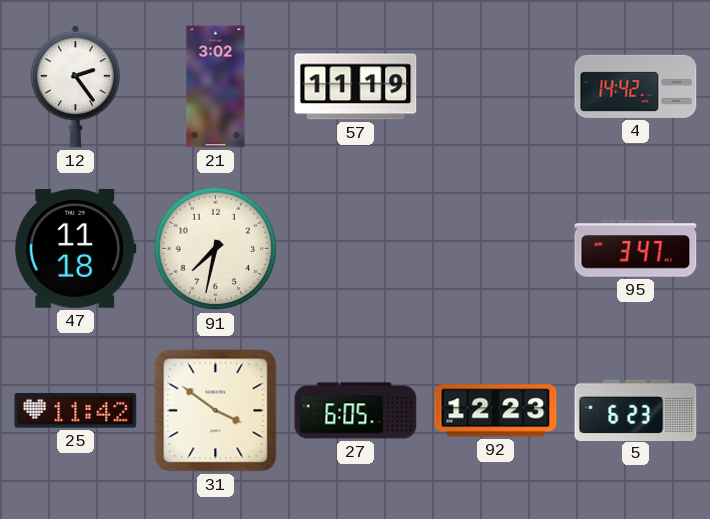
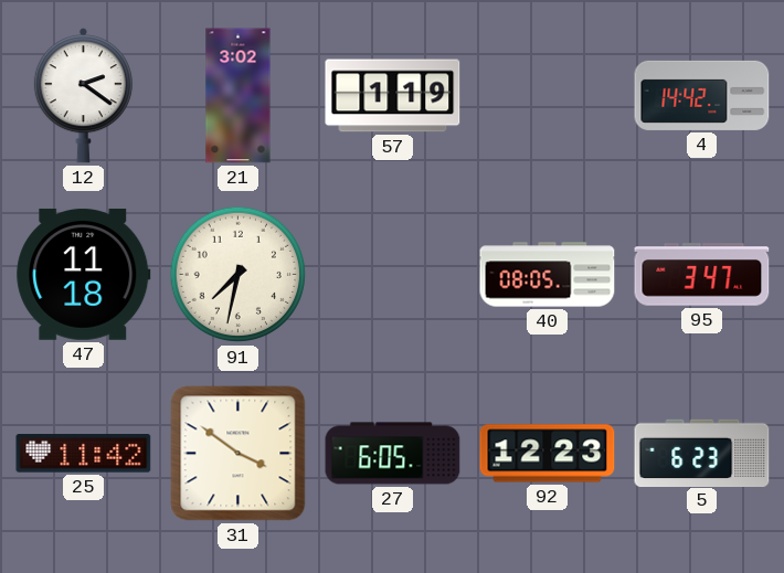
12: 2:24 -> 2:21
57: 11:19 -> 1:19
40: none -> 08:05
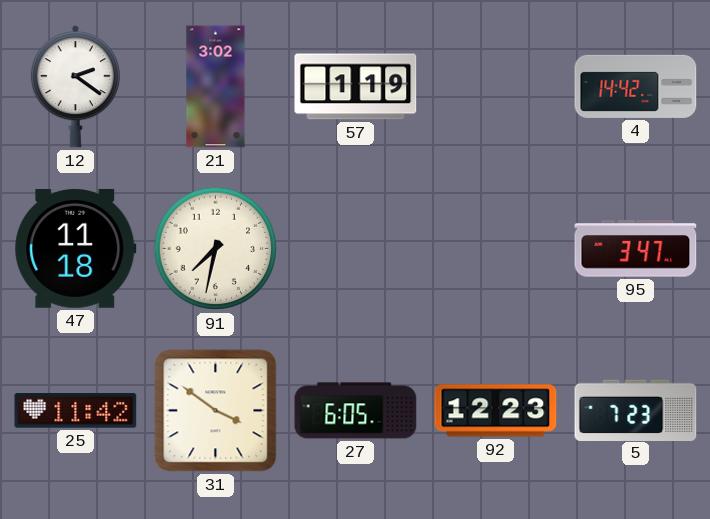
40: 08:05 -> none
5: 6:23 -> 7:23
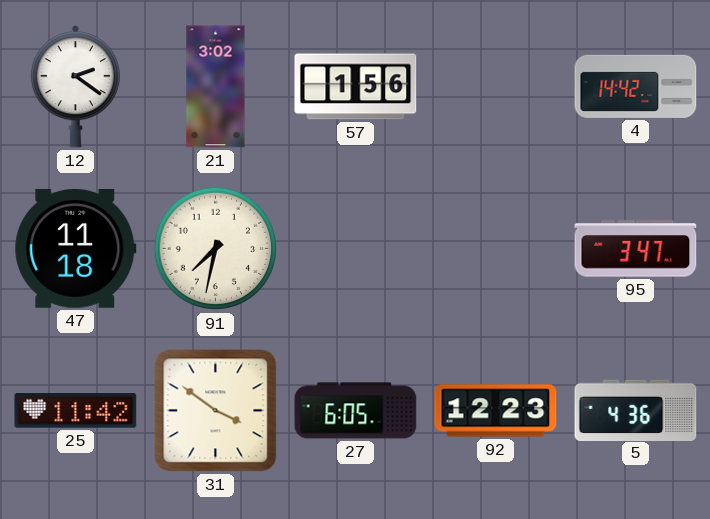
57: 1:19 -> 1:56
5: 7:23 -> 4:36
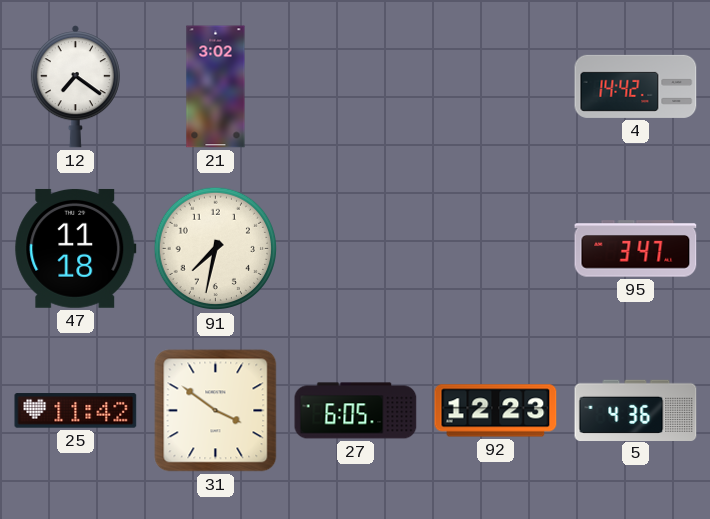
12: 2:21 -> 7:21
57: 1:56 -> none
